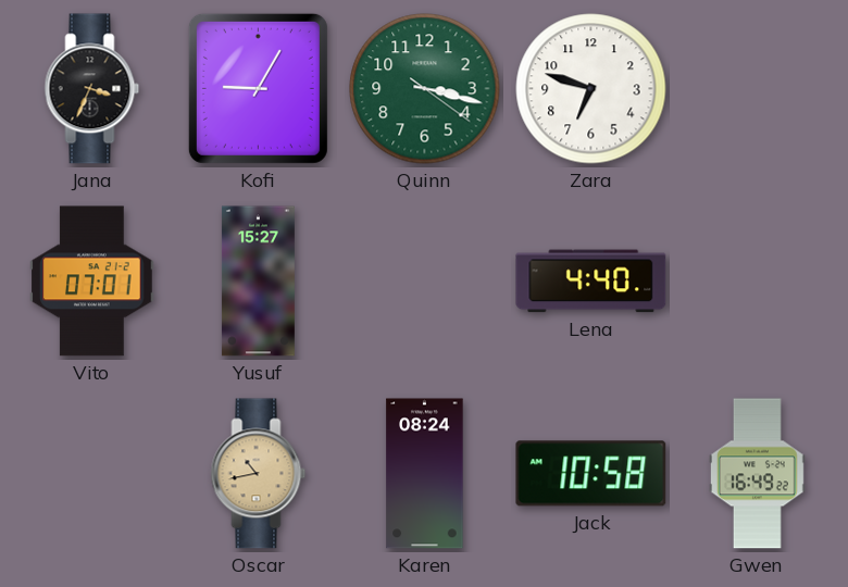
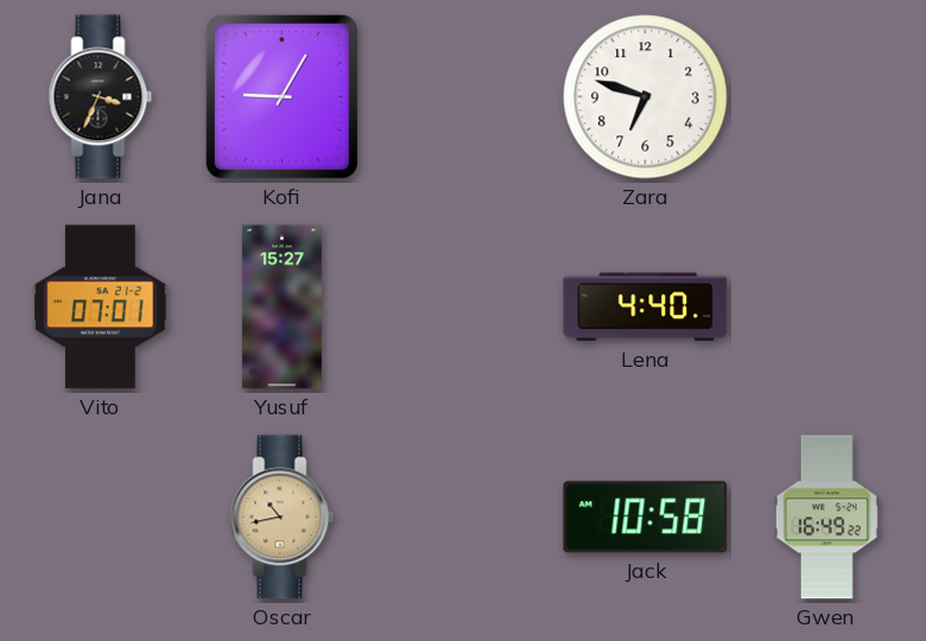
Quinn: 3:17 -> none
Karen: 08:24 -> none
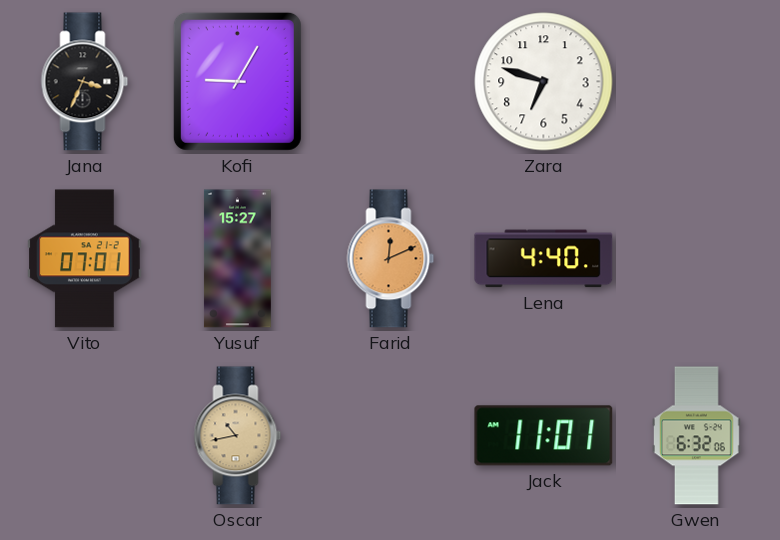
Farid: none -> 12:11
Jack: 10:58 -> 11:01
Gwen: 16:49 -> 6:32
